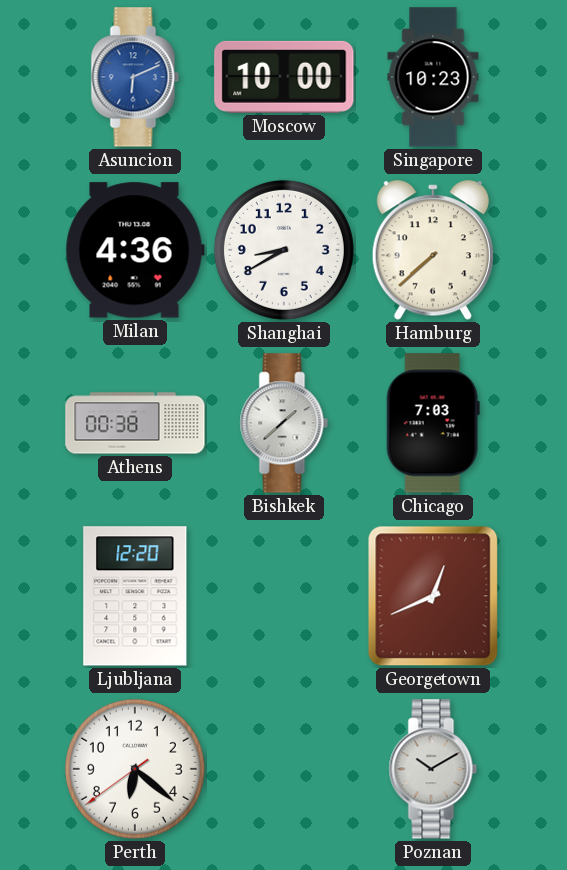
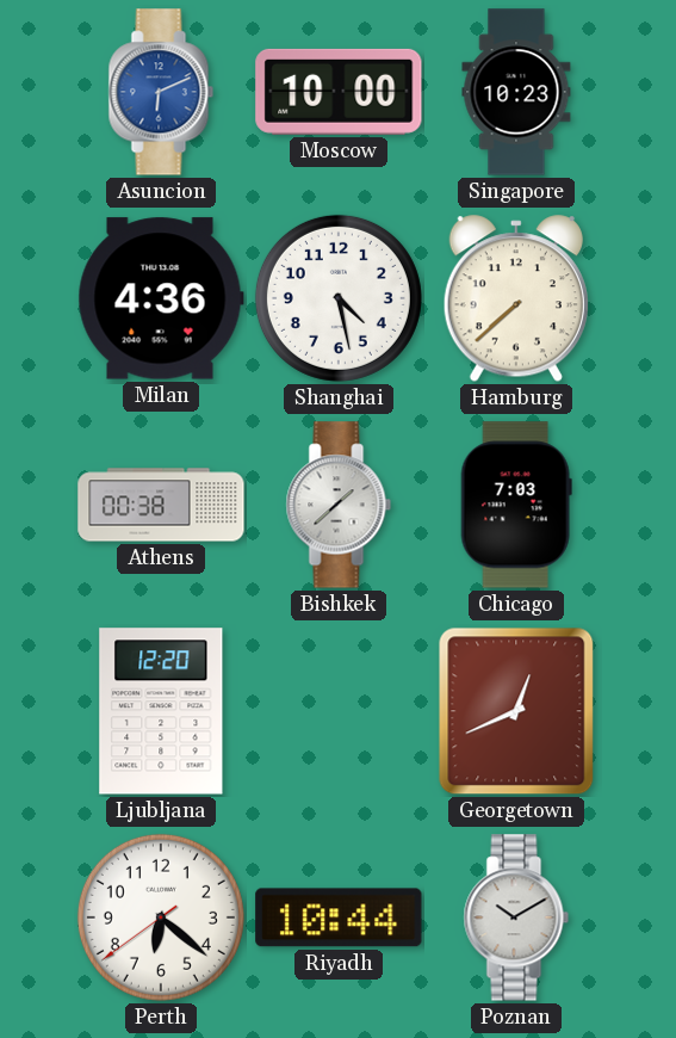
Shanghai: 8:40 -> 4:28
Riyadh: none -> 10:44
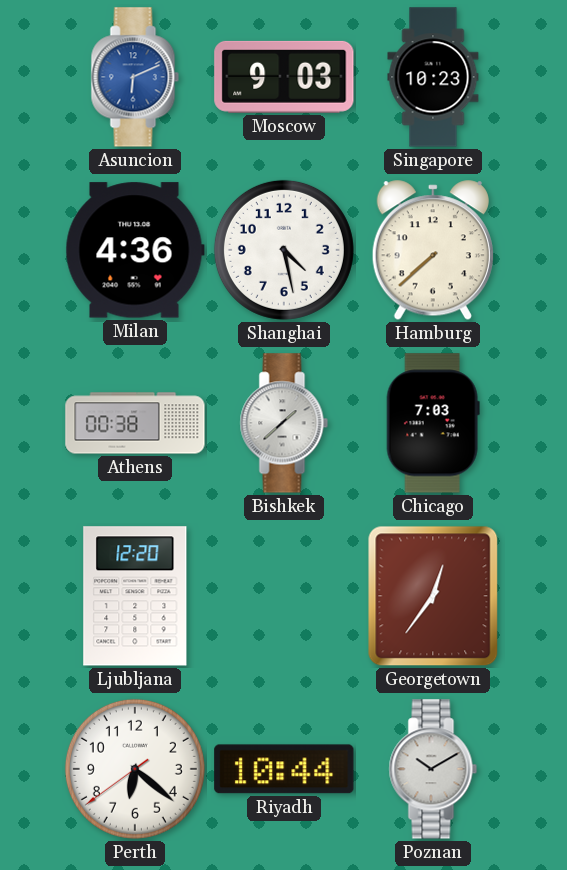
Moscow: 10:00 -> 9:03
Georgetown: 12:41 -> 12:36
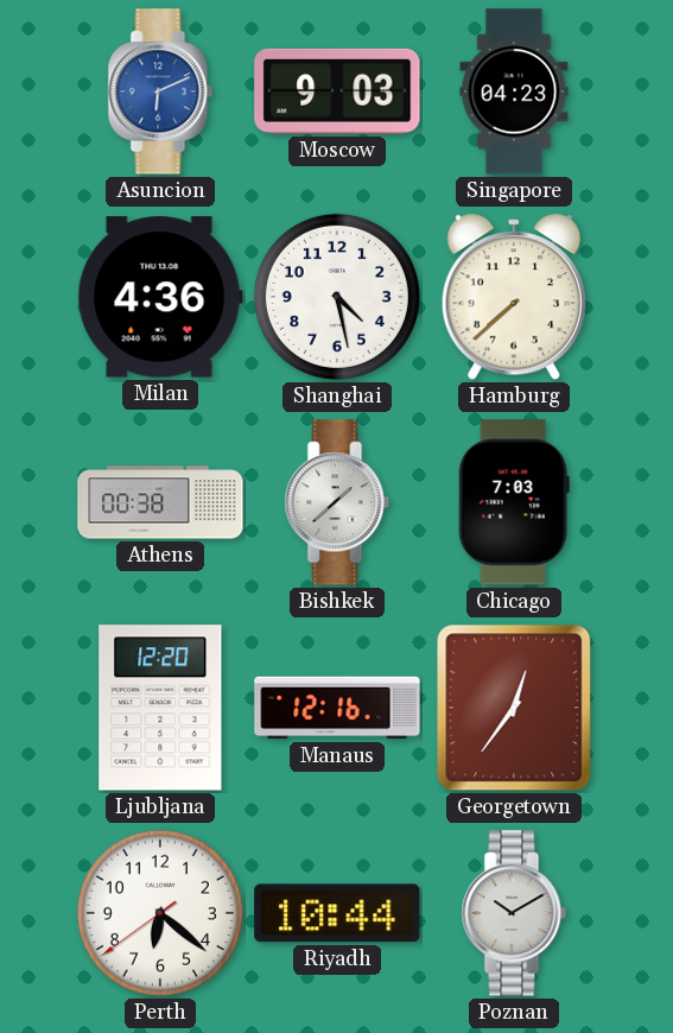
Singapore: 10:23 -> 04:23
Manaus: none -> 12:16
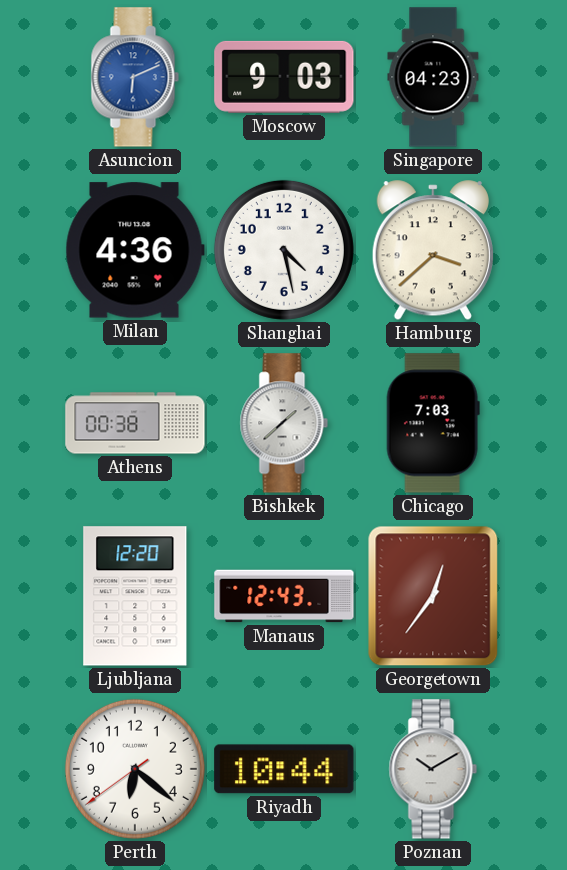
Hamburg: 7:38 -> 3:38
Manaus: 12:16 -> 12:43
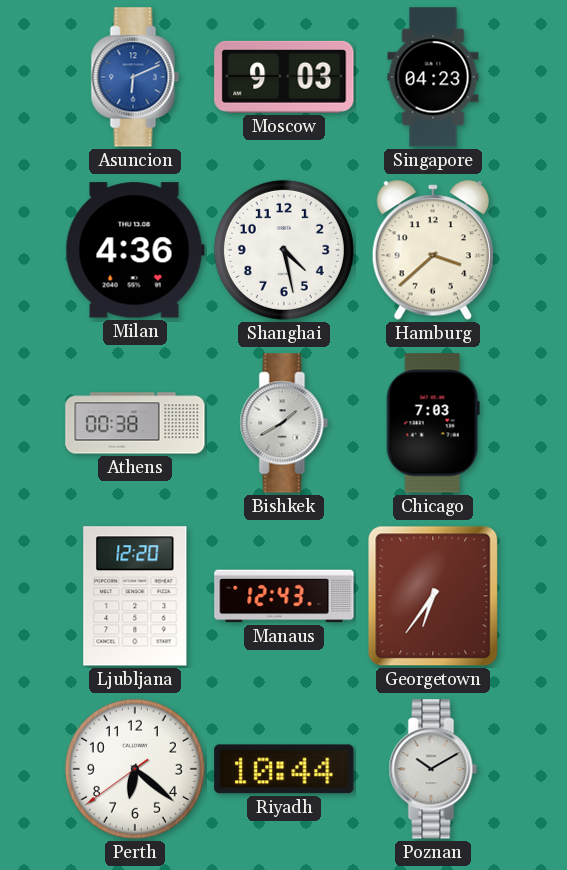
Bishkek: 1:38 -> 1:40
Georgetown: 12:36 -> 6:36
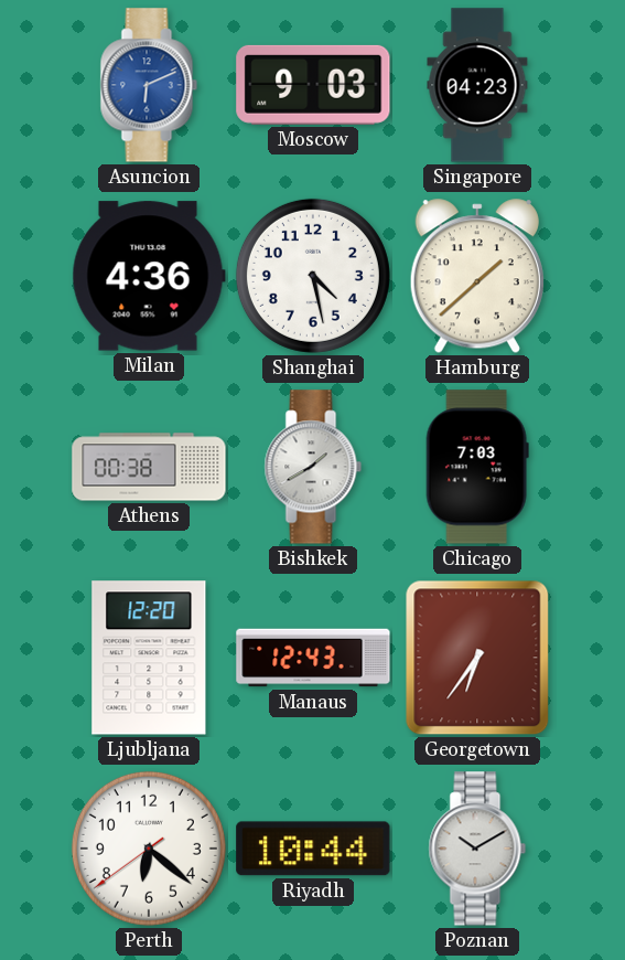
Hamburg: 3:38 -> 1:38
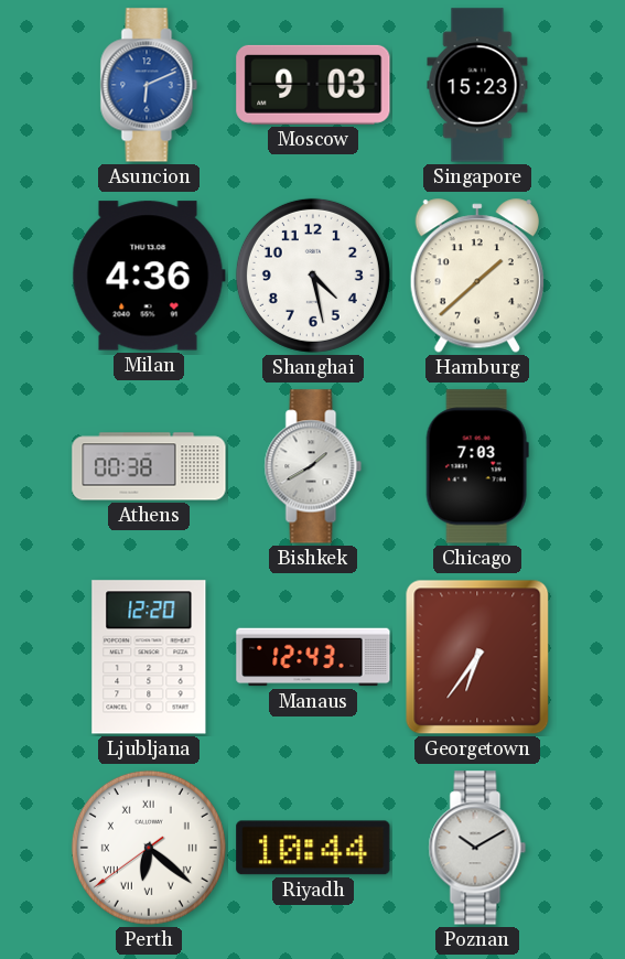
Singapore: 04:23 -> 15:23
Perth numerals: Arabic -> Roman
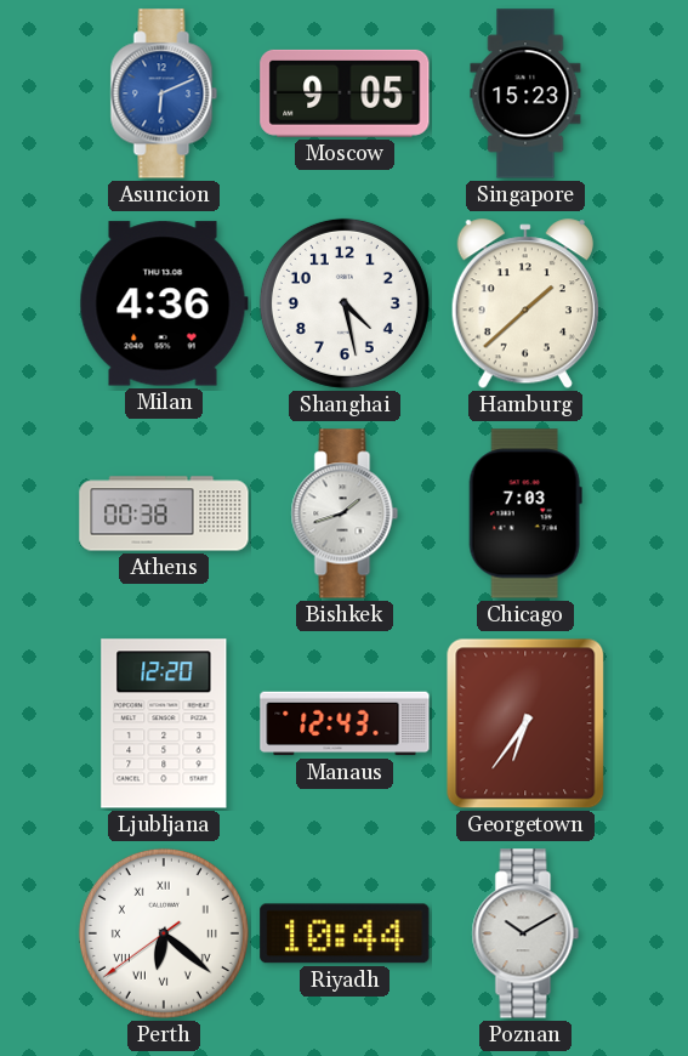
Moscow: 9:03 -> 9:05
Bishkek: 1:40 -> 1:42
